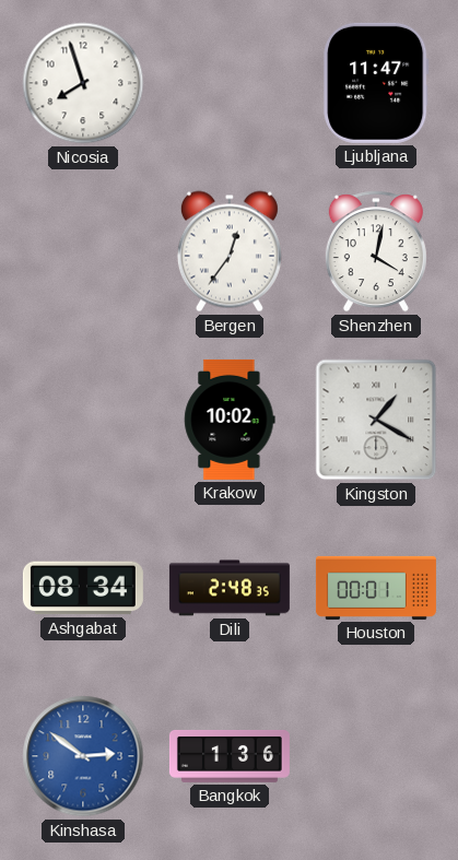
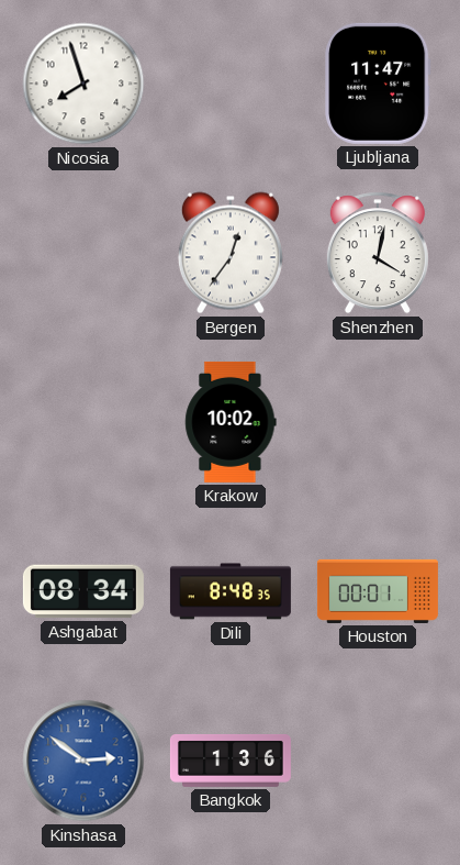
Kingston: 1:20 -> none
Dili: 2:48 -> 8:48
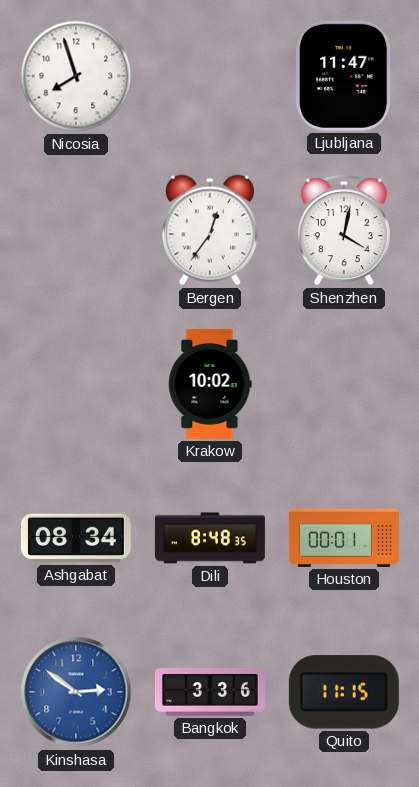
Bangkok: 1:36 -> 3:36
Quito: none -> 11:15
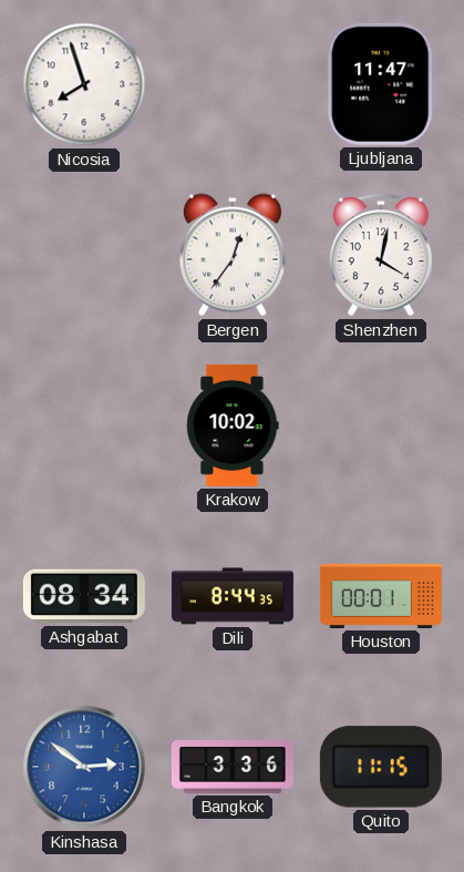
Dili: 8:48 -> 8:44
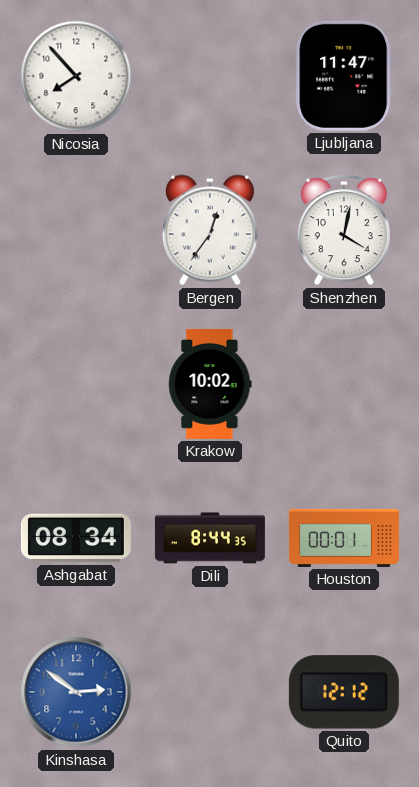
Nicosia: 7:57 -> 7:53
Bangkok: 3:36 -> none
Quito: 11:15 -> 12:12
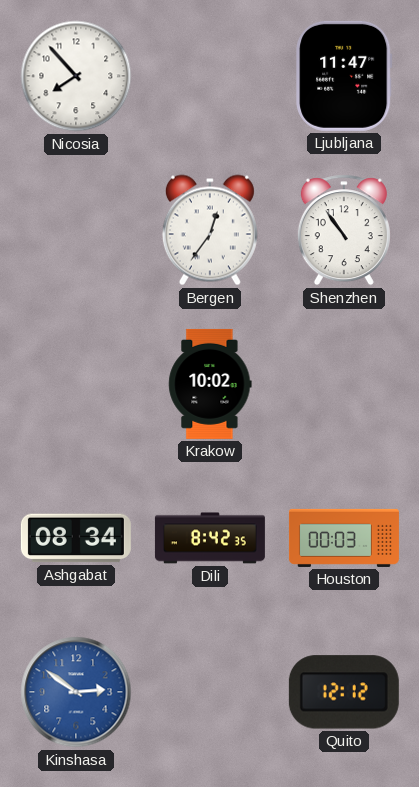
Shenzhen: 4:02 -> 10:54
Dili: 8:44 -> 8:42
Houston: 00:01 -> 00:03
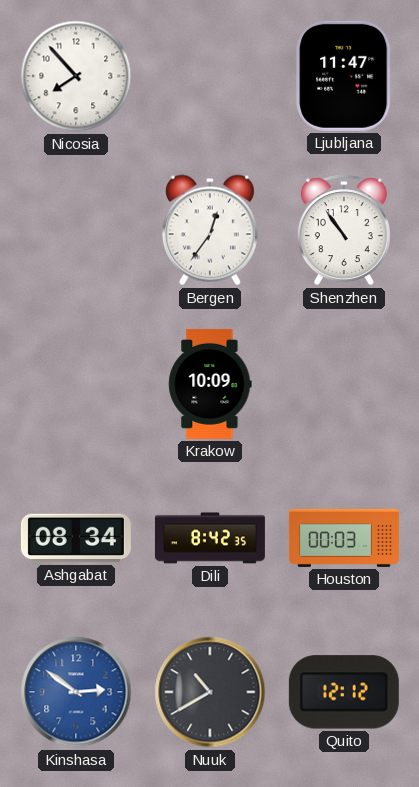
Krakow: 10:02 -> 10:09
Nuuk: none -> 10:40
